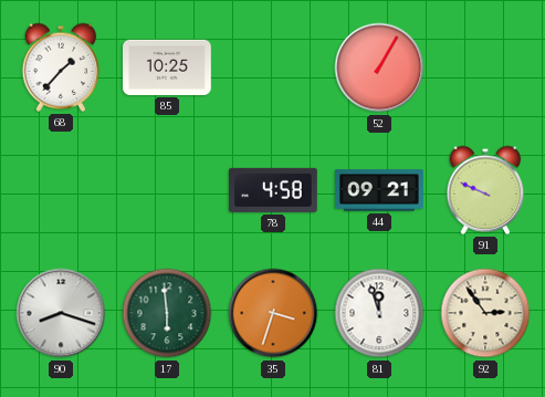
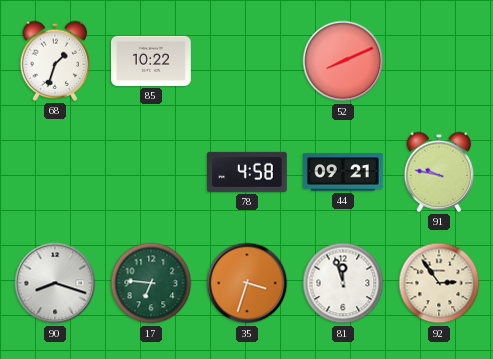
68: 1:37 -> 1:33
85: 10:25 -> 10:22
52: 1:05 -> 8:11
91: 9:49 -> 9:47
17: 5:59 -> 6:46
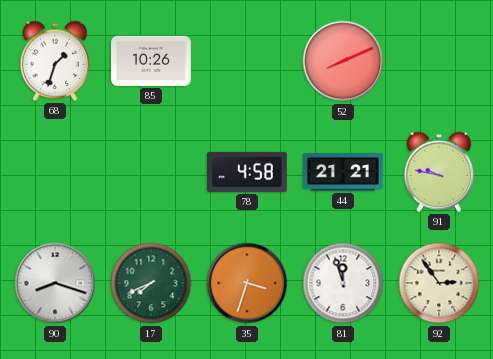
85: 10:22 -> 10:26
44: 09:21 -> 21:21
17: 6:46 -> 7:41
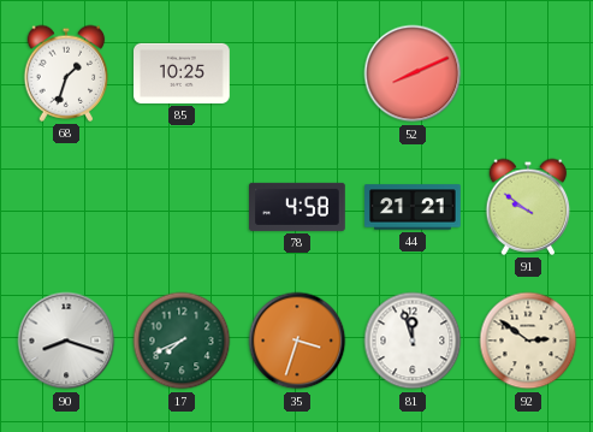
85: 10:26 -> 10:25
91: 9:47 -> 9:51
92: 2:54 -> 2:51
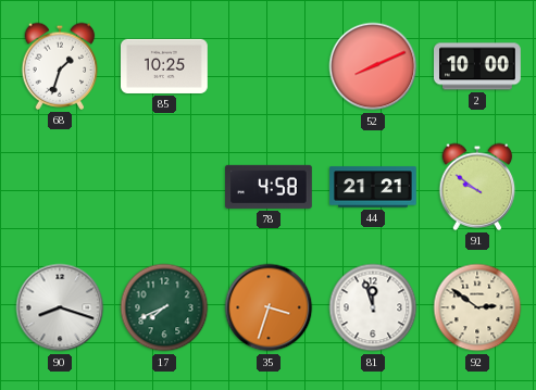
2: none -> 10:00
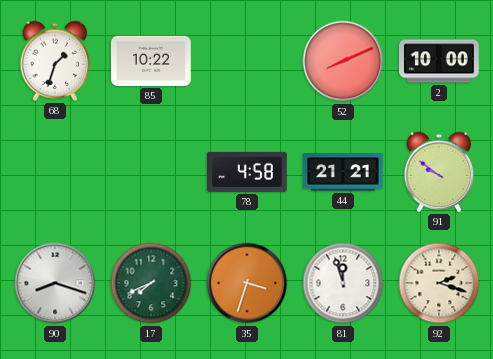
85: 10:25 -> 10:22
92: 2:51 -> 2:18
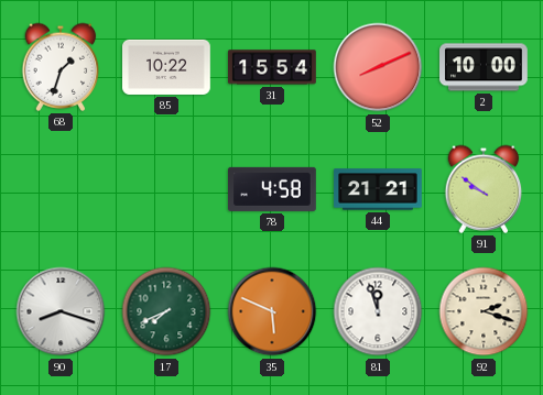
31: none -> 15:54
35: 3:33 -> 5:49
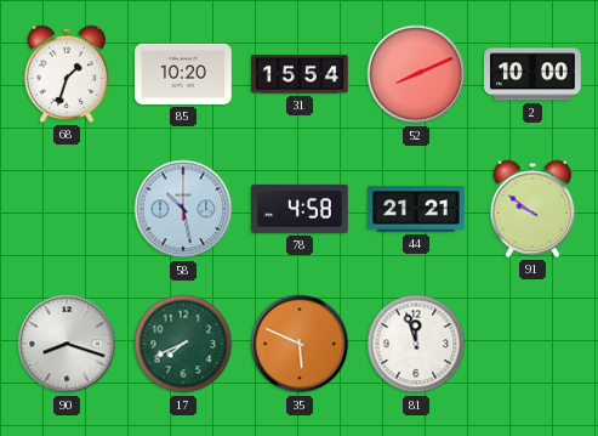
85: 10:22 -> 10:20
58: none -> 10:28
92: 2:18 -> none
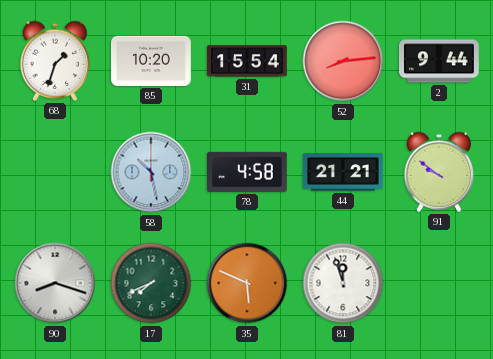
52: 8:11 -> 8:14
2: 10:00 -> 9:44
